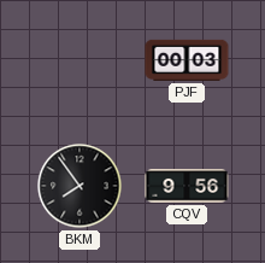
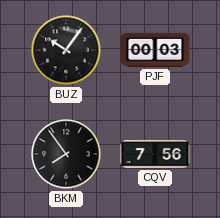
BUZ: none -> 10:06
CQV: 9:56 -> 7:56
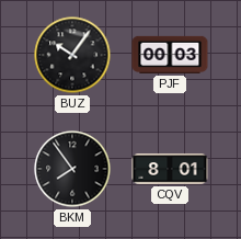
CQV: 7:56 -> 8:01
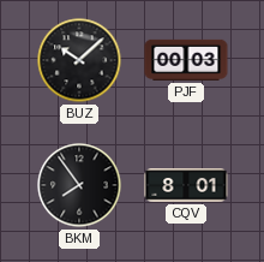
BUZ: 10:06 -> 10:08
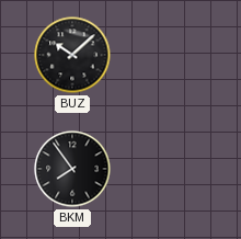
PJF: 00:03 -> none
CQV: 8:01 -> none
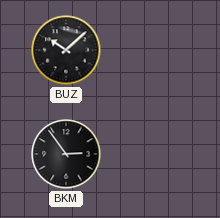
BKM: 7:54 -> 2:54
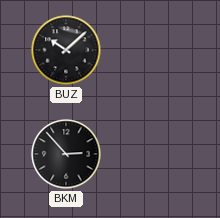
BKM: 2:54 -> 2:53
